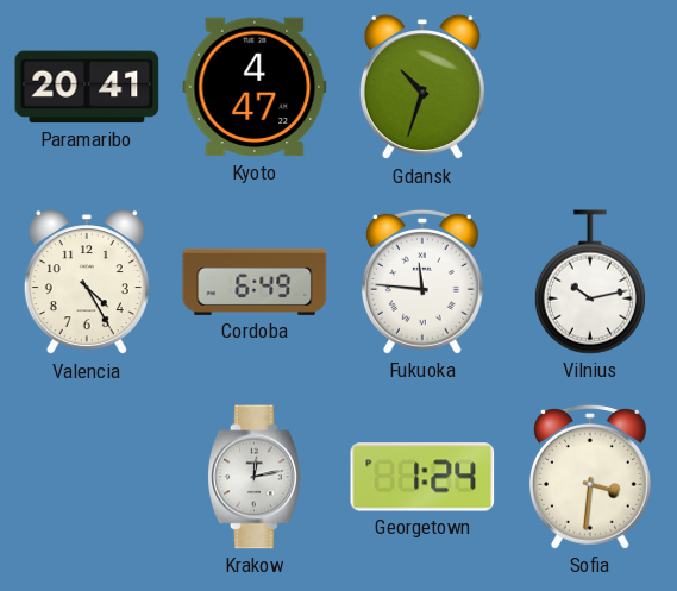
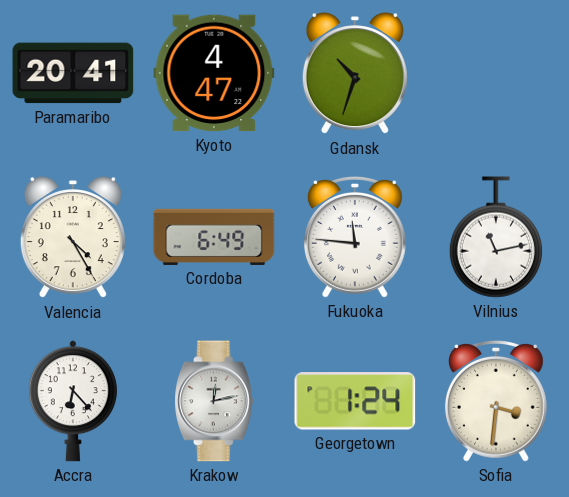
Vilnius: 10:13 -> 11:13
Accra: none -> 6:23
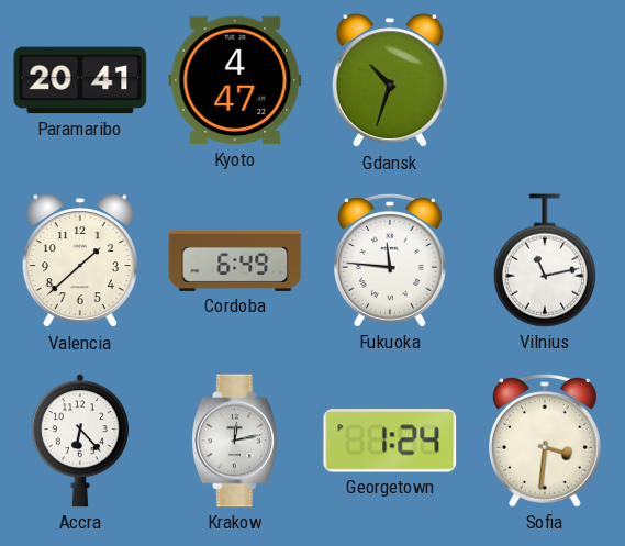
Valencia: 4:25 -> 1:38
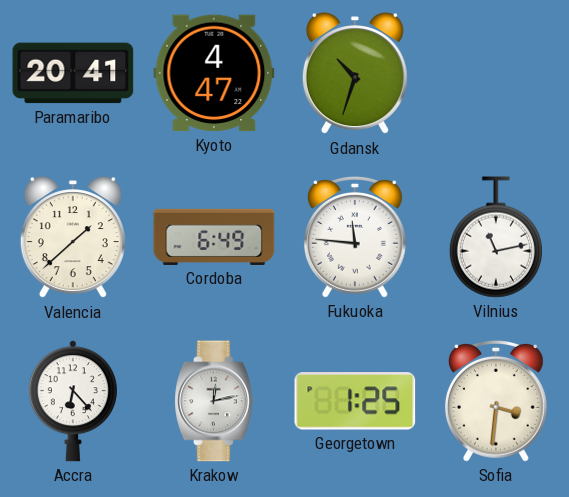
Georgetown: 1:24 -> 1:25
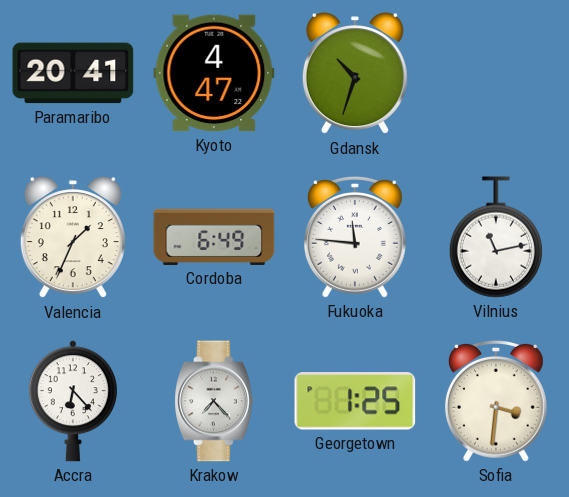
Valencia: 1:38 -> 1:34
Krakow: 12:13 -> 7:23
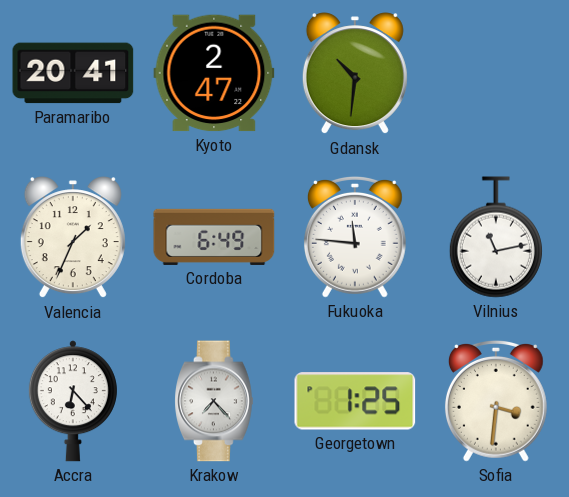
Kyoto: 4:47 -> 2:47
Gdansk: 10:33 -> 10:31
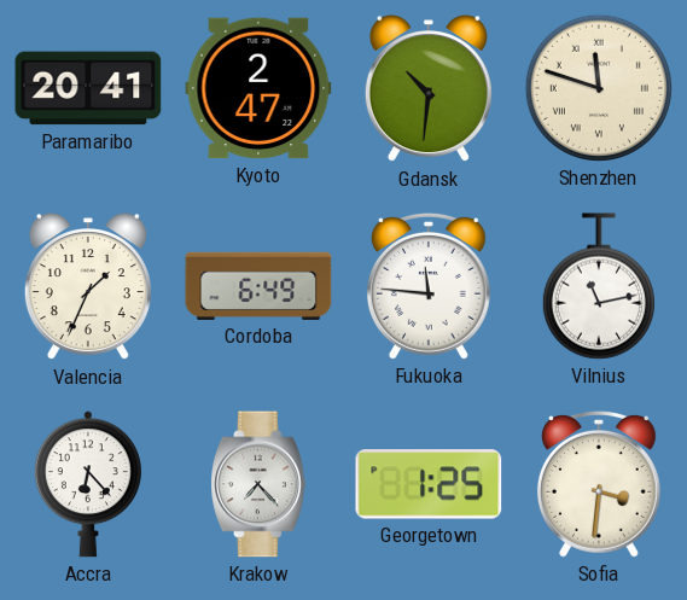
Shenzhen: none -> 11:48
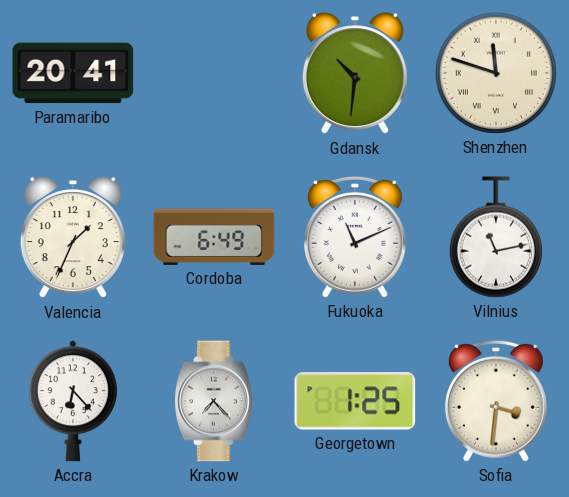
Kyoto: 2:47 -> none
Fukuoka: 11:46 -> 11:11
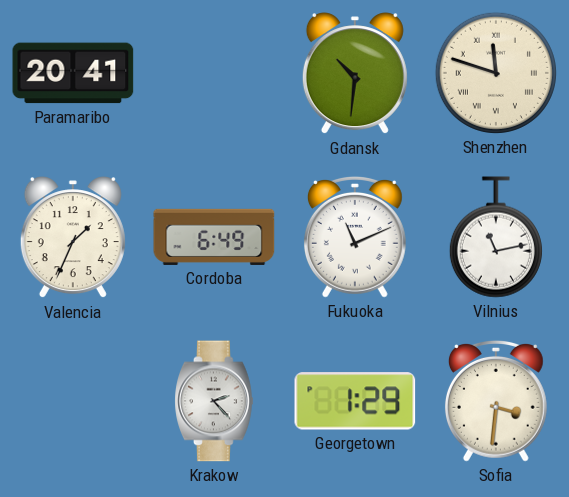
Accra: 6:23 -> none
Krakow: 7:23 -> 2:23
Georgetown: 1:25 -> 1:29
